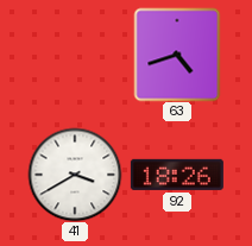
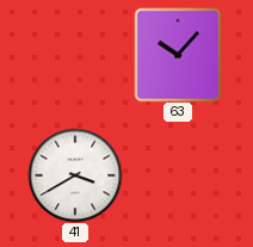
63: 4:42 -> 10:07
92: 18:26 -> none
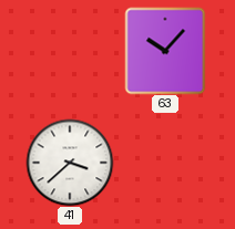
41: 3:40 -> 3:38
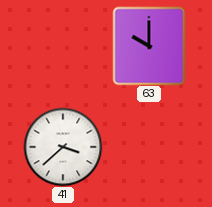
63: 10:07 -> 10:00
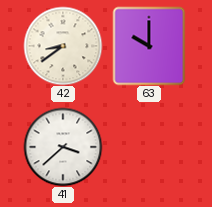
42: none -> 8:39
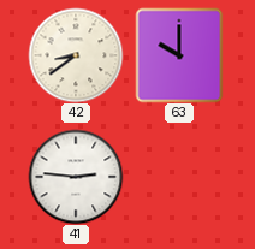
41: 3:38 -> 2:46
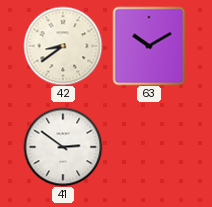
63: 10:00 -> 10:10
41: 2:46 -> 2:51
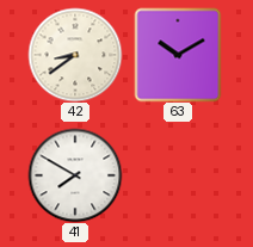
41: 2:51 -> 7:50
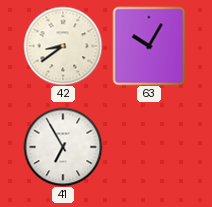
63: 10:10 -> 10:05
41: 7:50 -> 6:55
